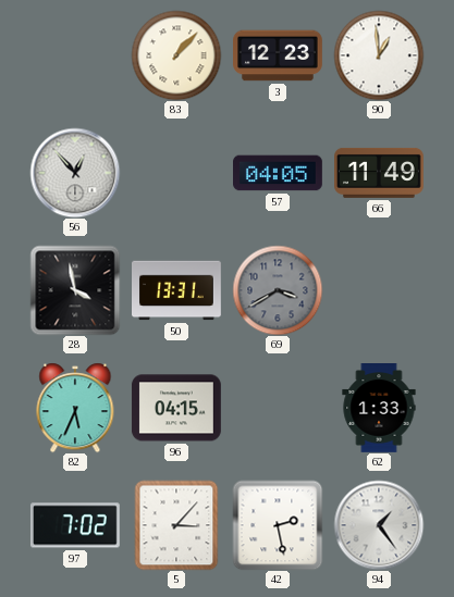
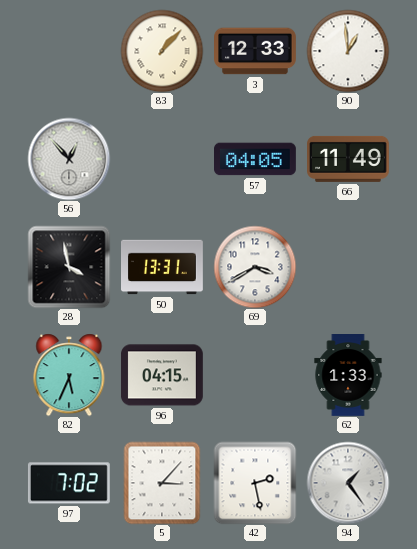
3: 12:23 -> 12:33
69 dial: grey -> white
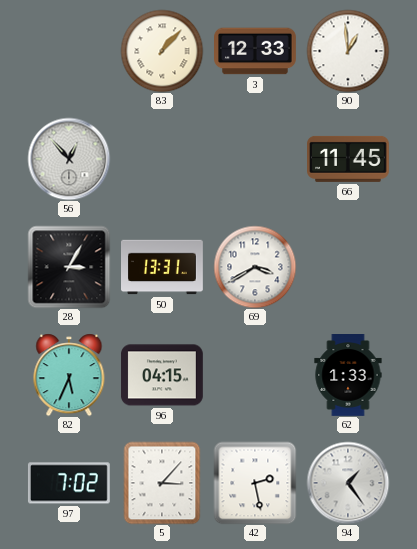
57: 04:05 -> none
66: 11:49 -> 11:45
28: 3:58 -> 3:05
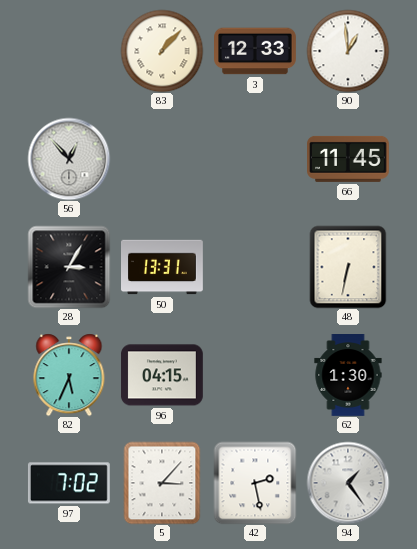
69: 3:40 -> none
48: none -> 6:32
62: 1:33 -> 1:30
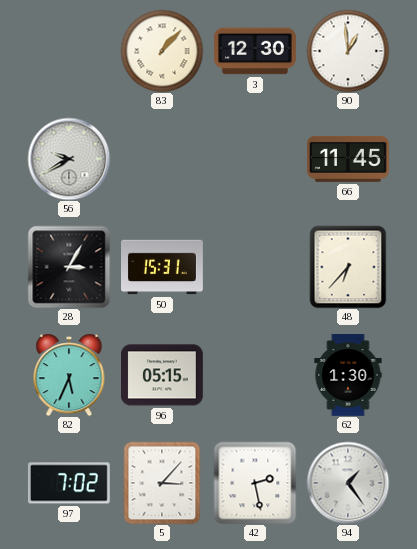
3: 12:33 -> 12:30
56: 12:53 -> 9:40
50: 13:31 -> 15:31
48: 6:32 -> 6:37
96: 04:15 -> 05:15
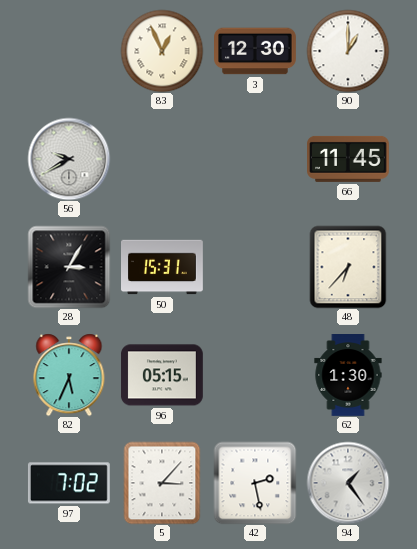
83: 1:07 -> 12:56
90: 12:59 -> 1:00
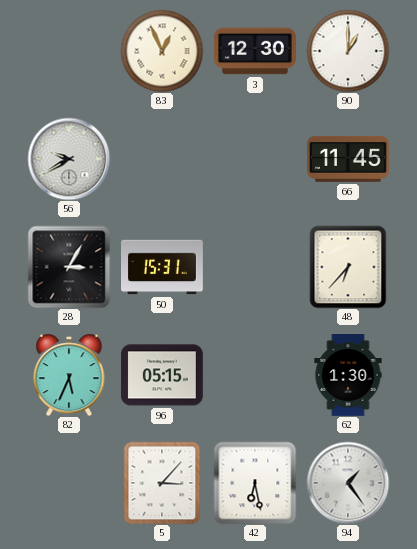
97: 7:02 -> none
42: 2:28 -> 6:28
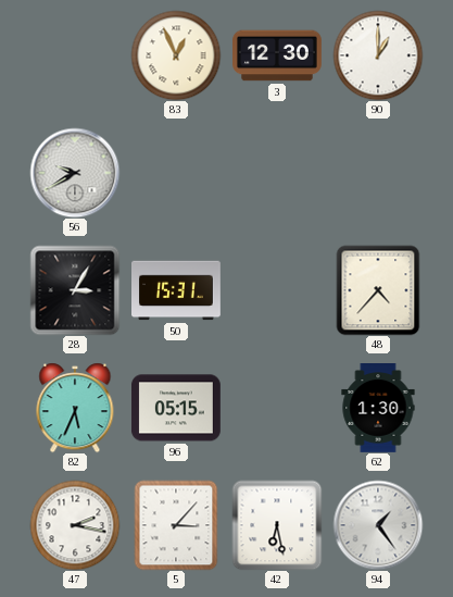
66: 11:45 -> none
48: 6:37 -> 4:37
47: none -> 2:17
